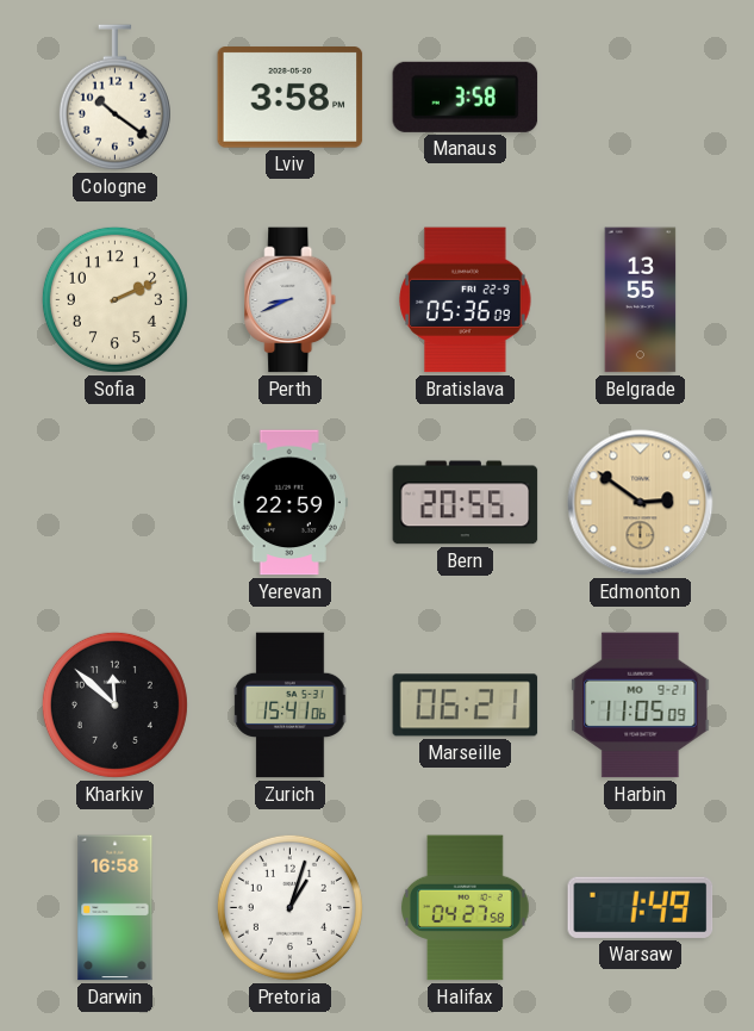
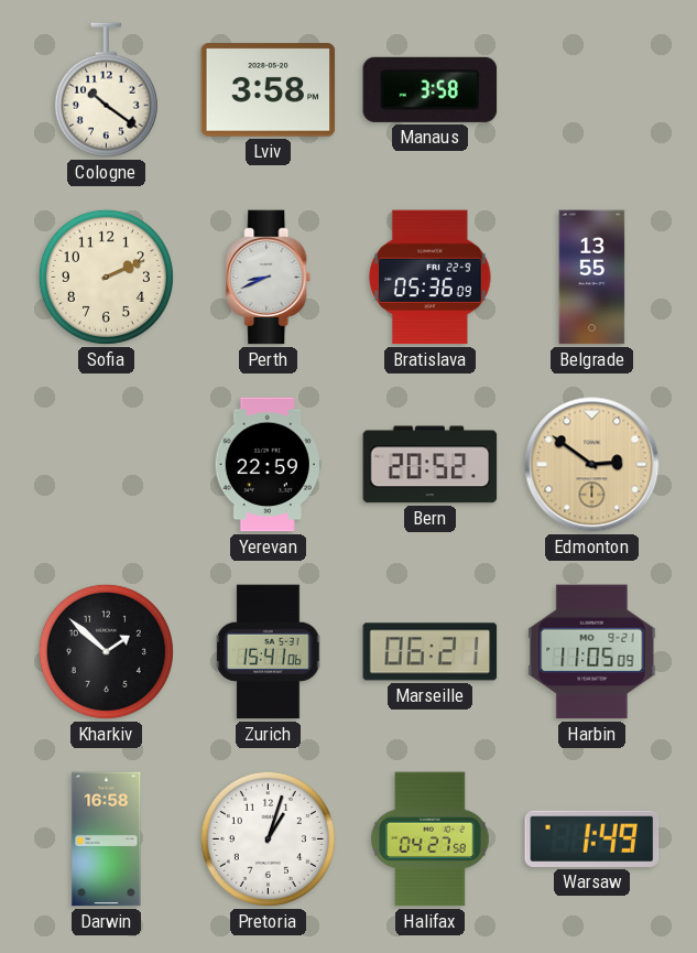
Bern: 20:55 -> 20:52
Kharkiv: 11:52 -> 1:52
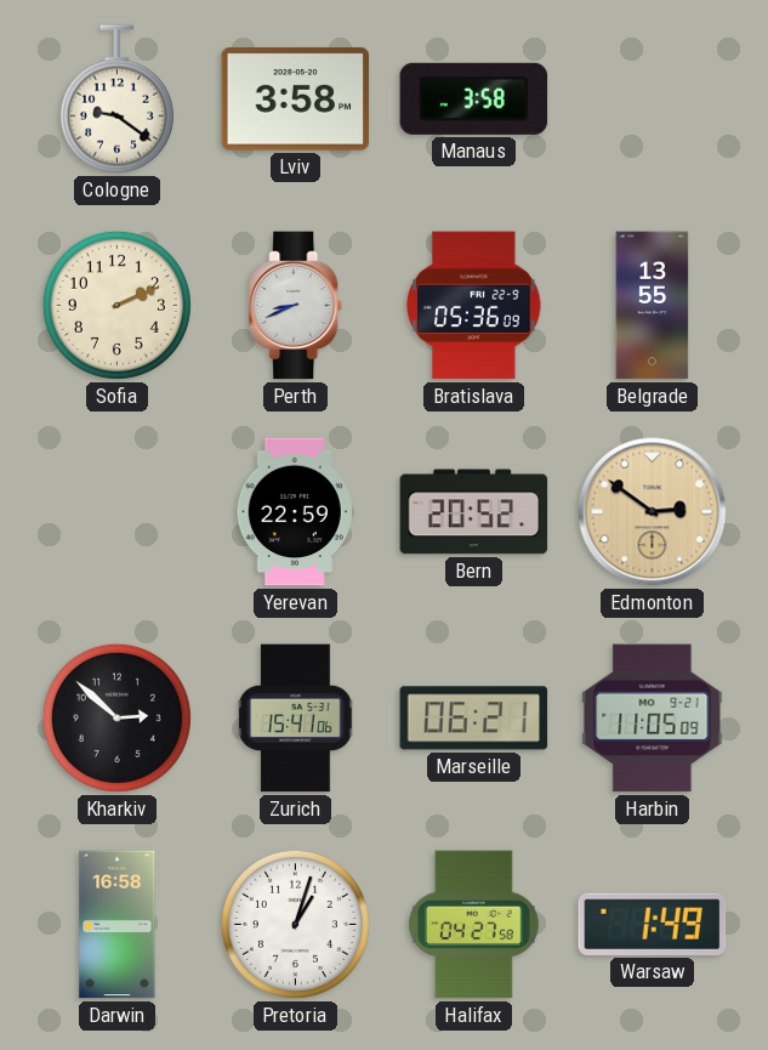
Cologne: 10:21 -> 9:21
Kharkiv: 1:52 -> 2:52
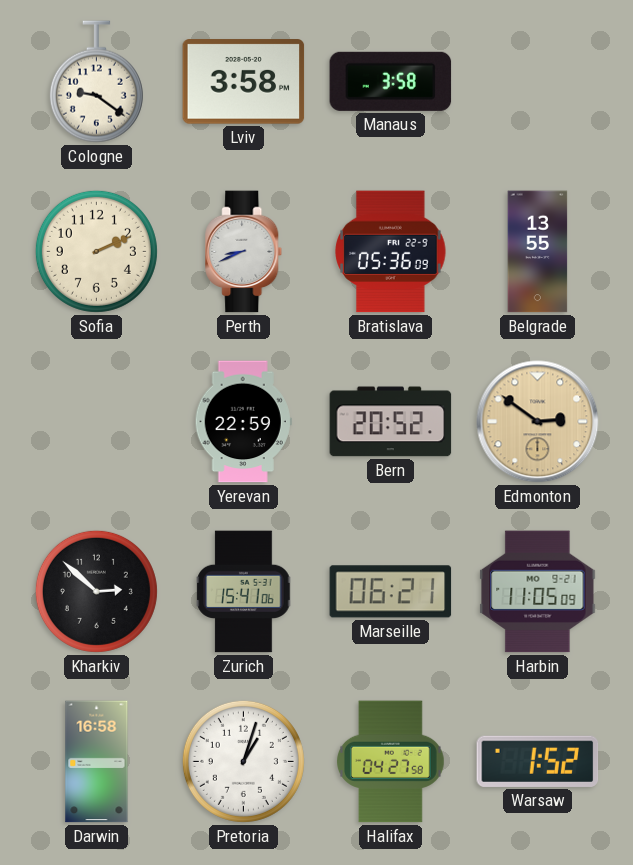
Warsaw: 1:49 -> 1:52
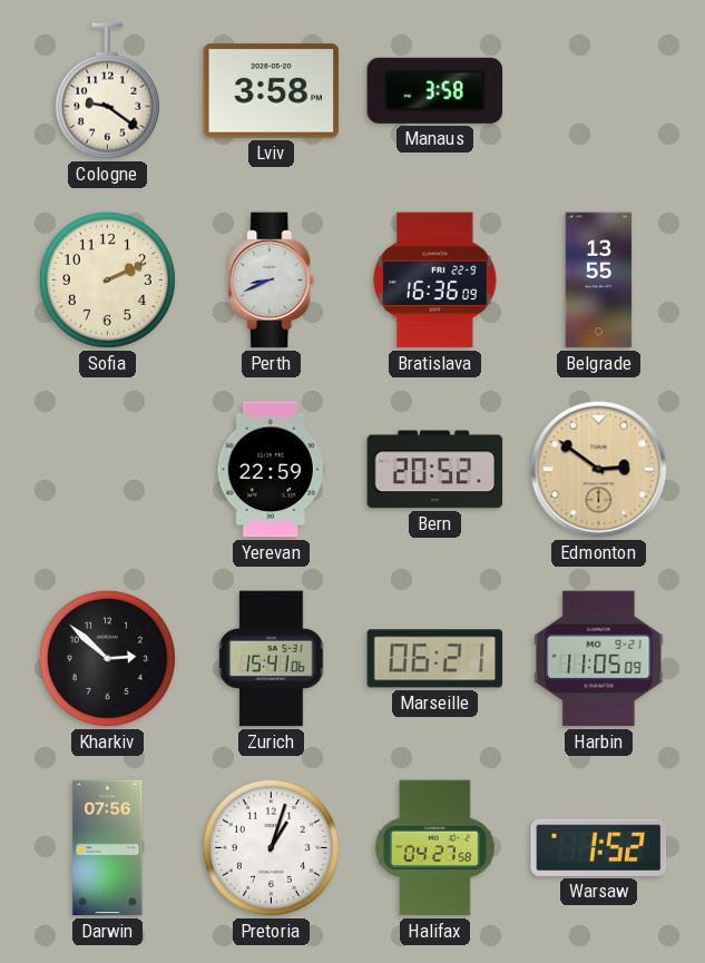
Bratislava: 05:36 -> 16:36
Darwin: 16:58 -> 07:56
